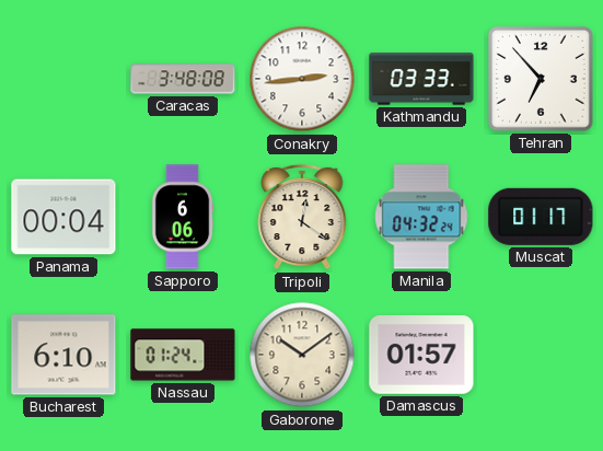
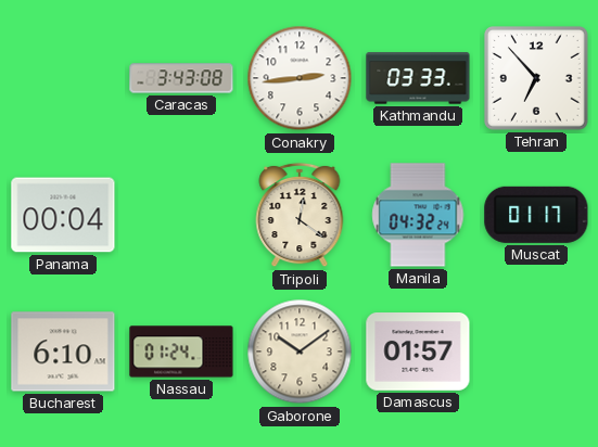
Caracas: 3:48 -> 3:43
Sapporo: 6:06 -> none
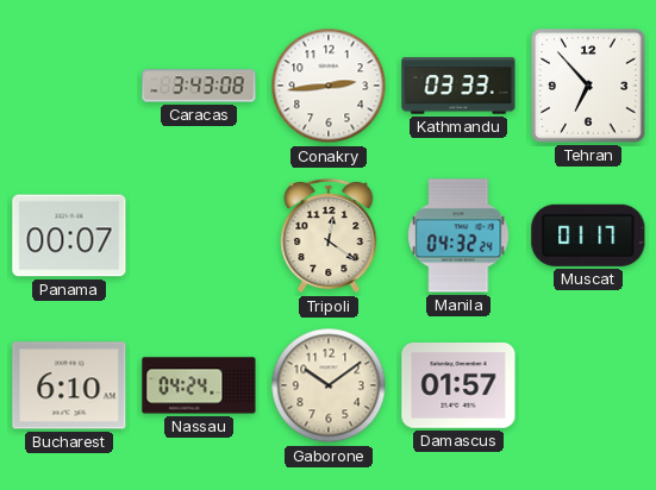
Panama: 00:04 -> 00:07
Nassau: 01:24 -> 04:24
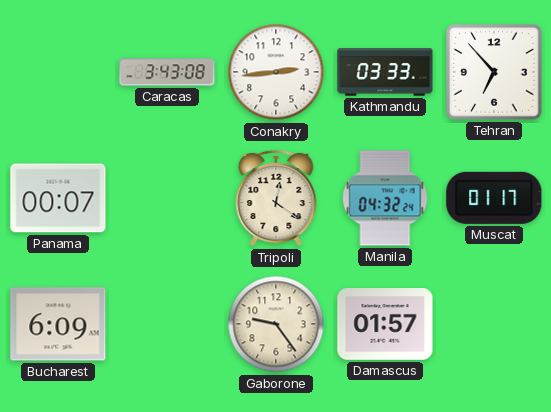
Bucharest: 6:10 -> 6:09
Nassau: 04:24 -> none
Gaborone: 10:09 -> 9:24
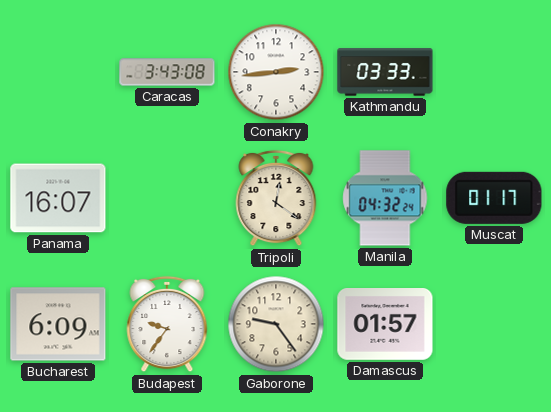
Tehran: 6:53 -> none
Panama: 00:07 -> 16:07
Budapest: none -> 9:36
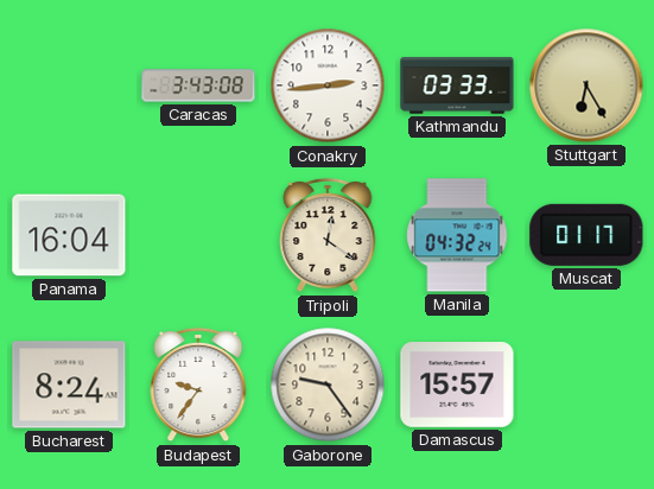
Stuttgart: none -> 6:25
Panama: 16:07 -> 16:04
Bucharest: 6:09 -> 8:24
Damascus: 01:57 -> 15:57
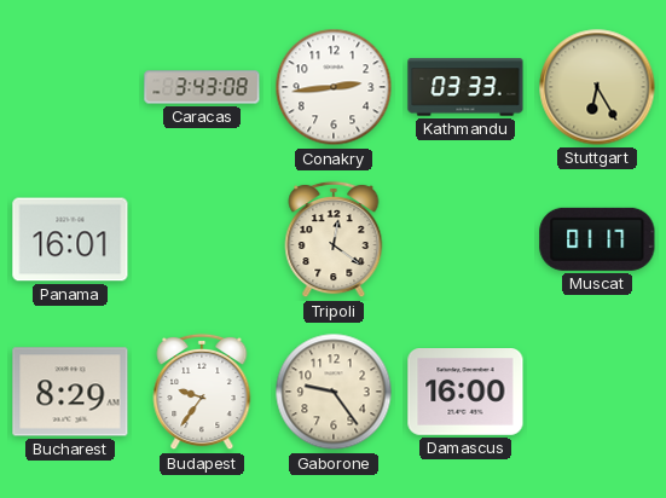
Panama: 16:04 -> 16:01
Manila: 04:32 -> none
Bucharest: 8:24 -> 8:29
Damascus: 15:57 -> 16:00
